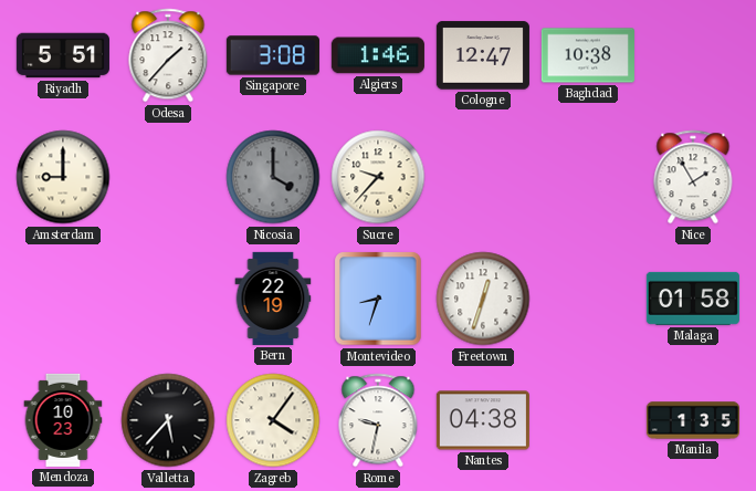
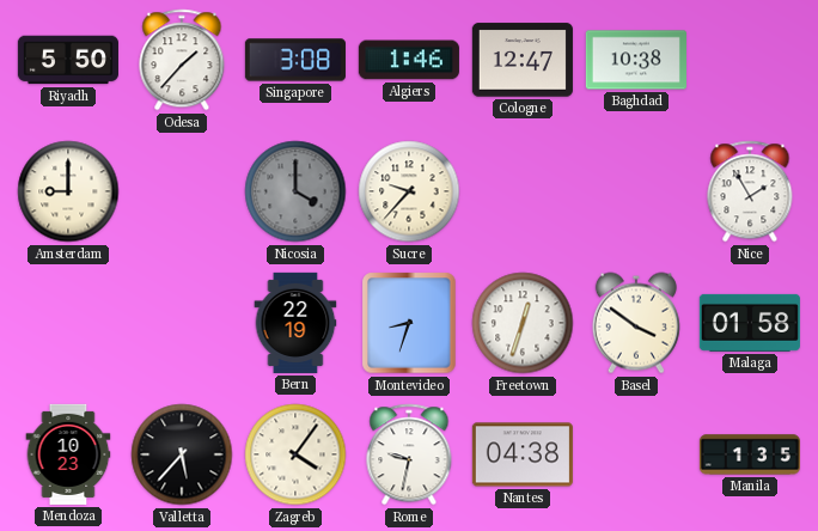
Riyadh: 5:51 -> 5:50
Basel: none -> 3:51
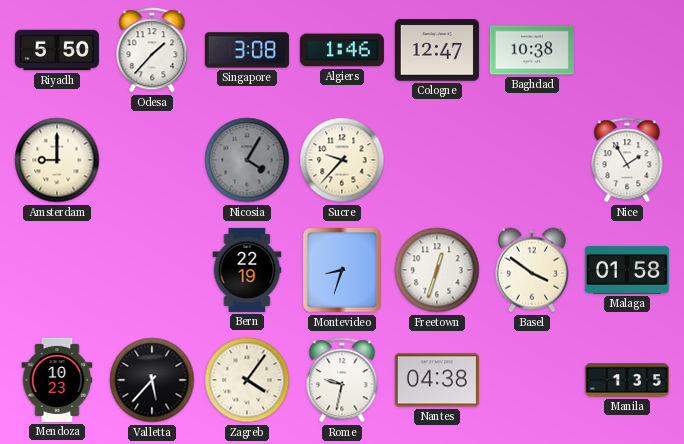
Nicosia: 4:00 -> 4:05
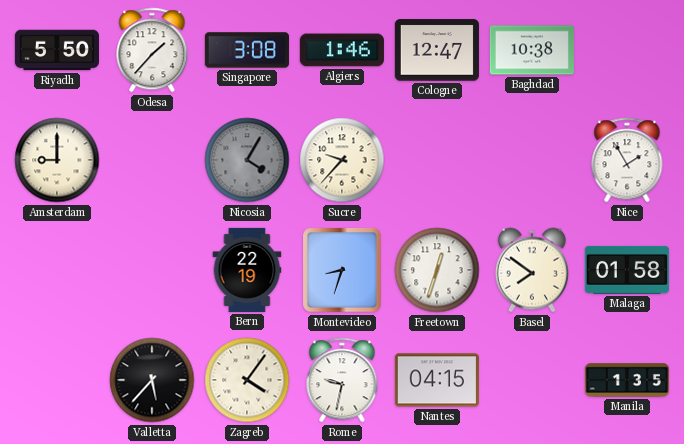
Basel: 3:51 -> 7:51
Mendoza: 10:23 -> none
Nantes: 04:38 -> 04:15
